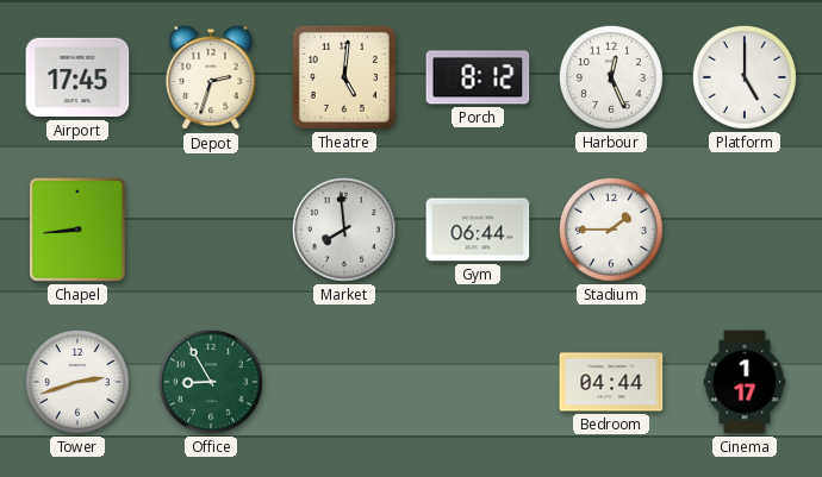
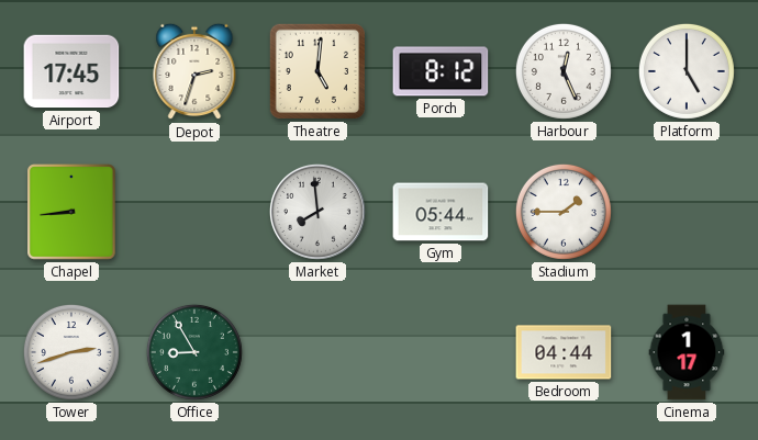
Gym: 06:44 -> 05:44
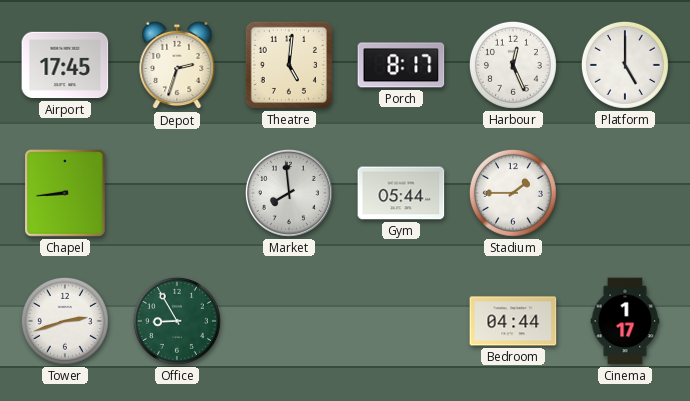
Porch: 8:12 -> 8:17
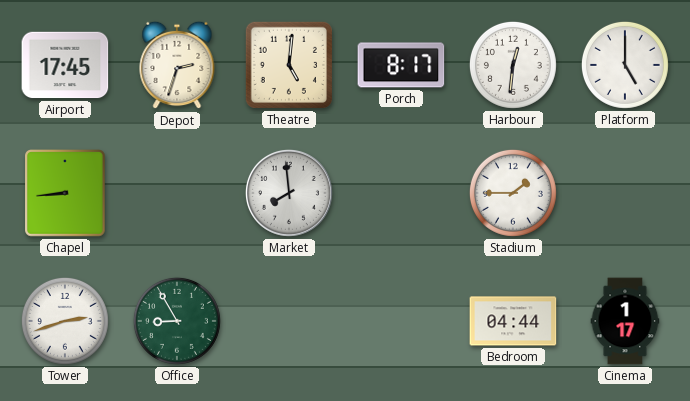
Harbour: 12:26 -> 12:31
Gym: 05:44 -> none
